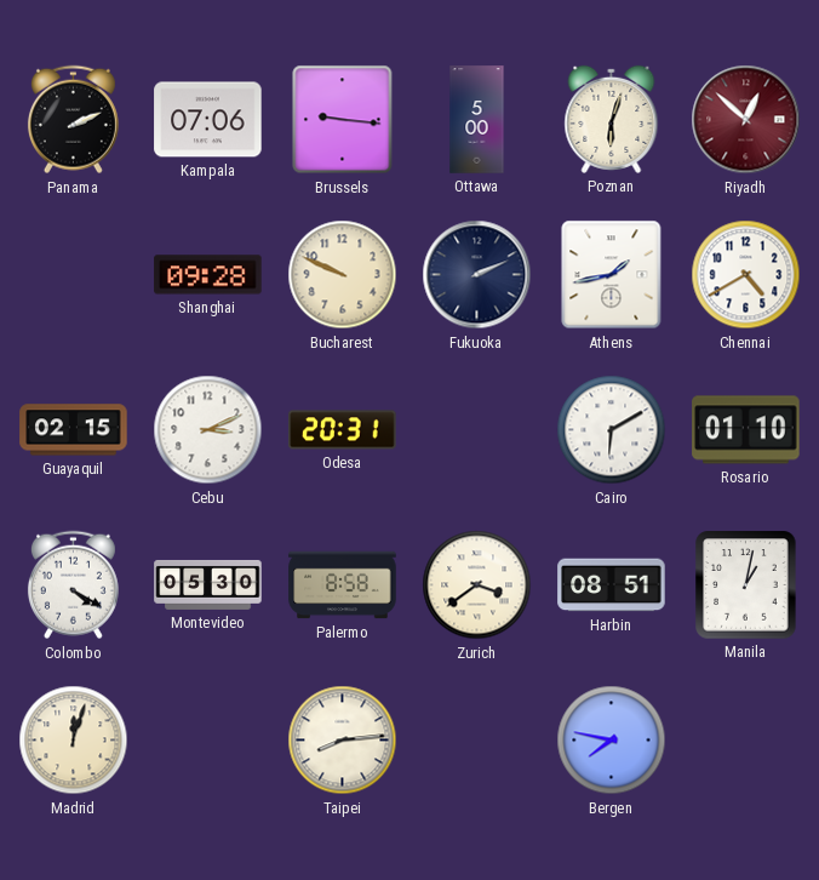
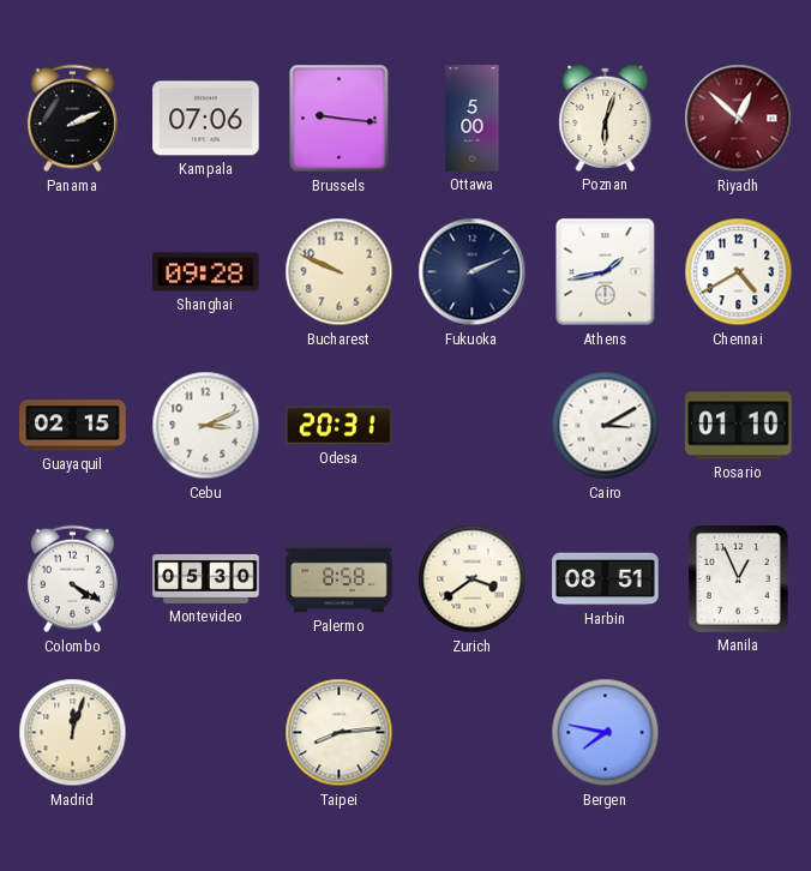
Cairo: 6:10 -> 3:10
Manila: 1:02 -> 12:56
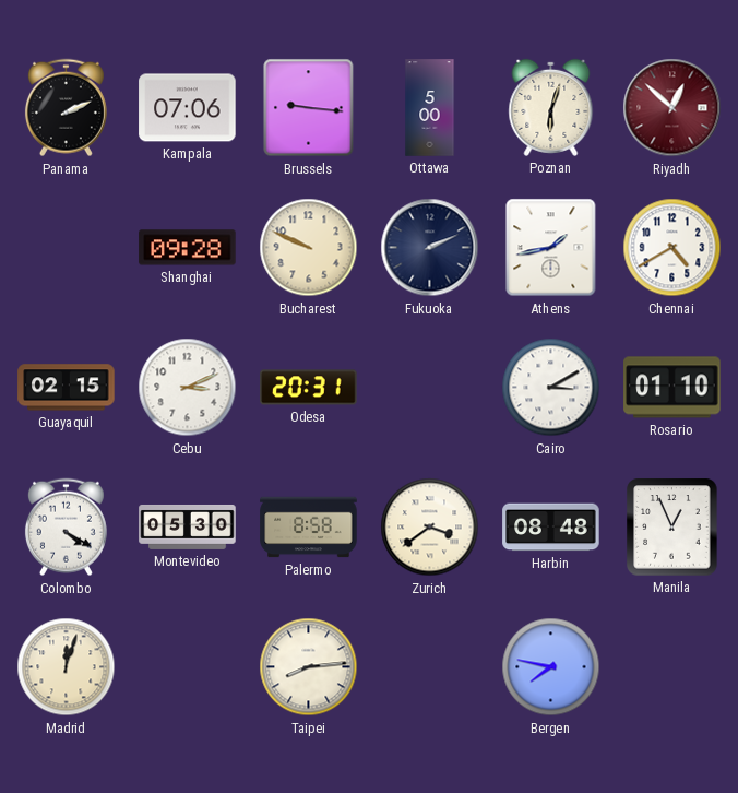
Harbin: 08:51 -> 08:48
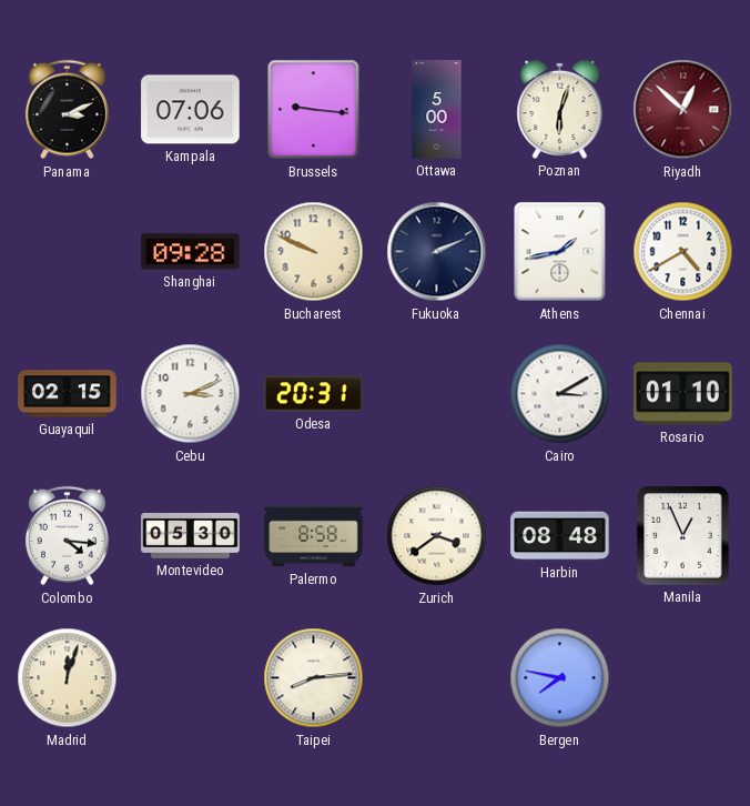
Panama: 2:11 -> 3:11
Colombo: 4:20 -> 4:16
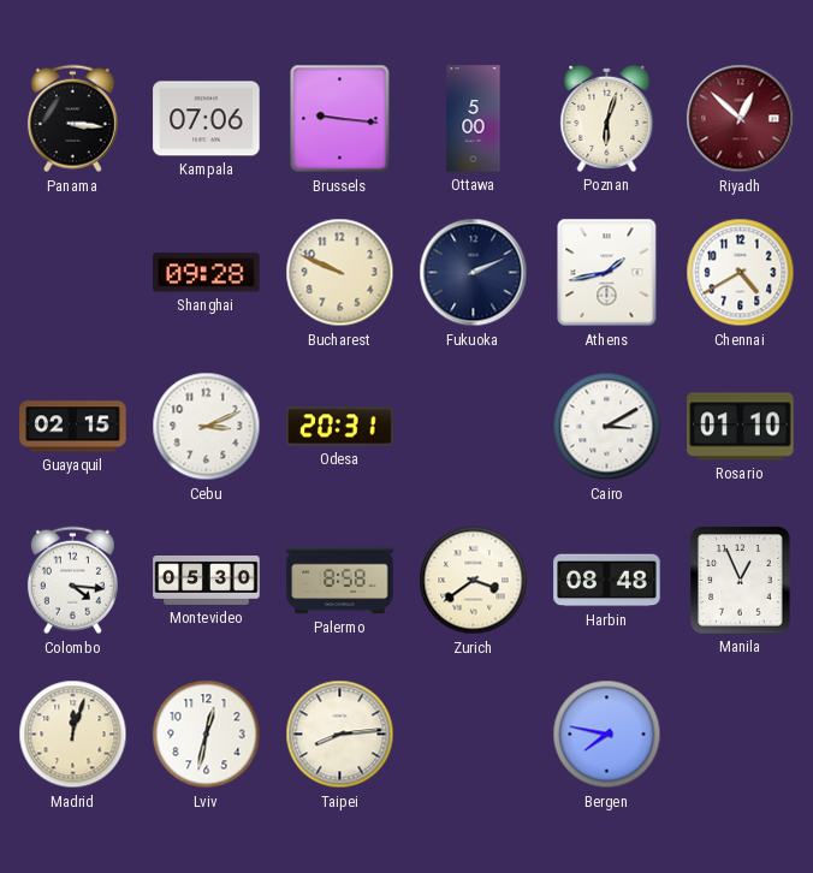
Panama: 3:11 -> 3:16
Lviv: none -> 12:32
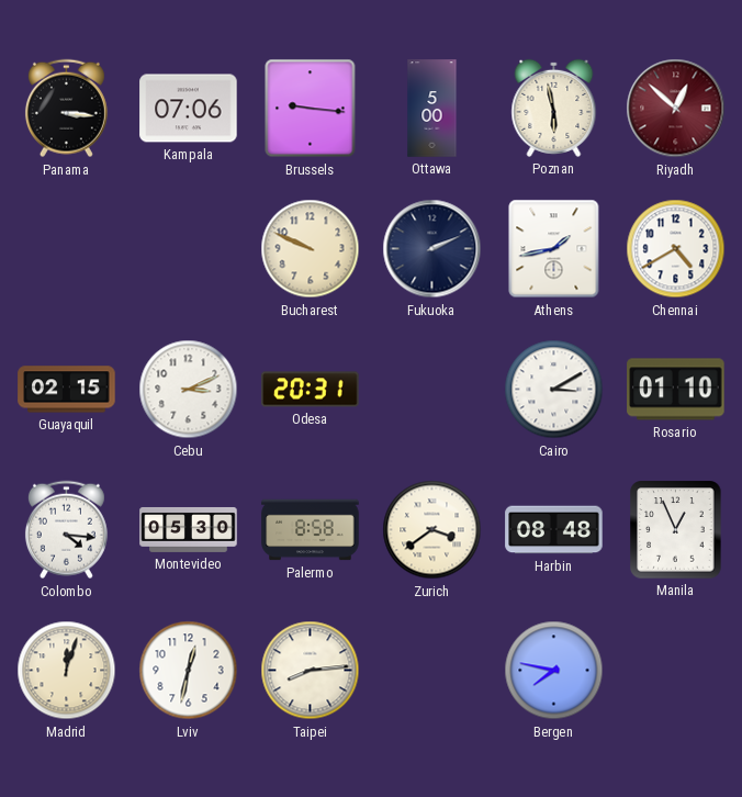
Poznan: 6:03 -> 5:58
Shanghai: 09:28 -> none
